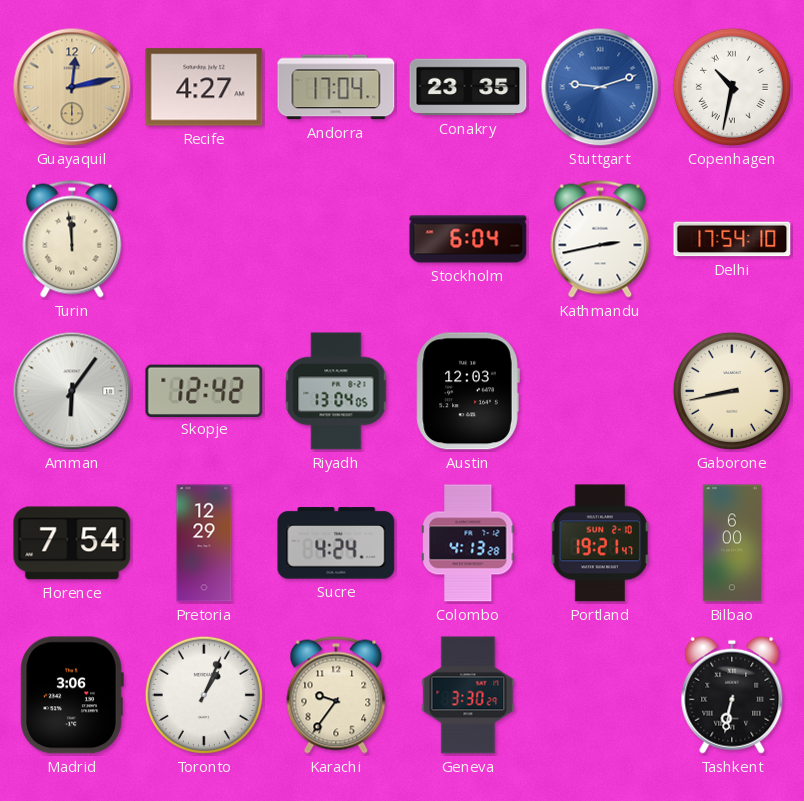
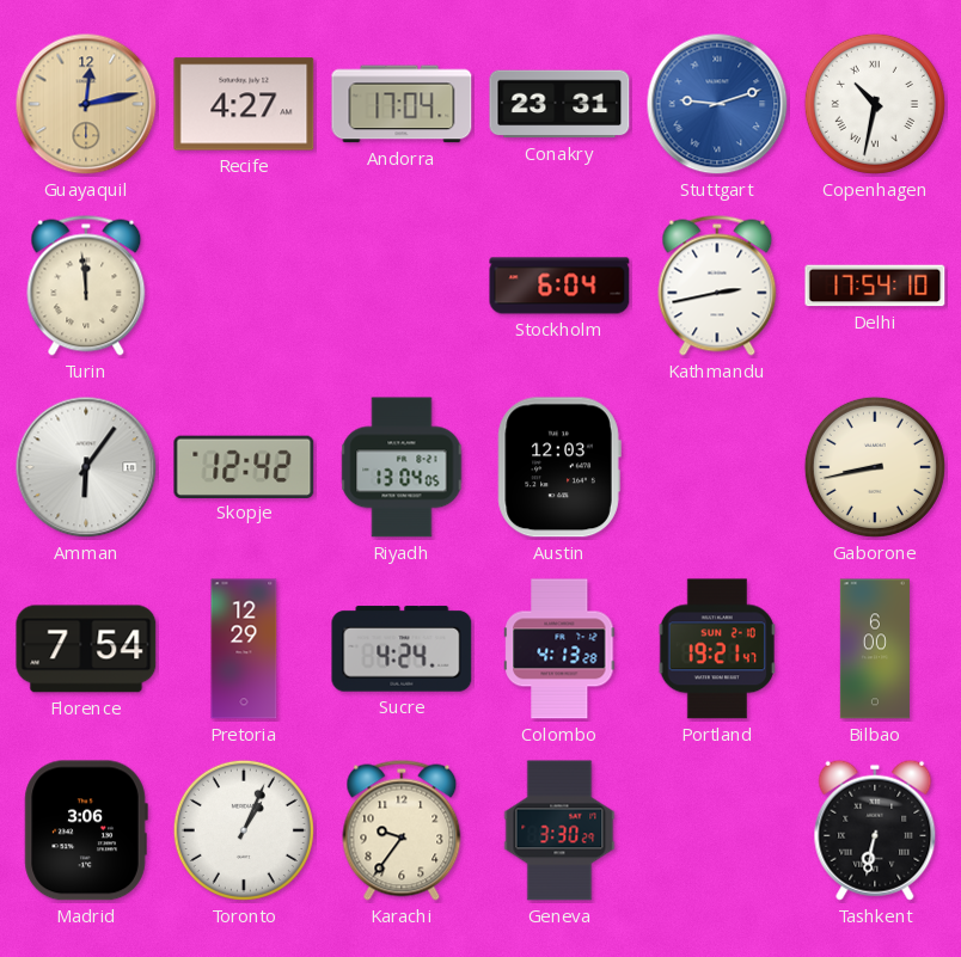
Conakry: 23:35 -> 23:31
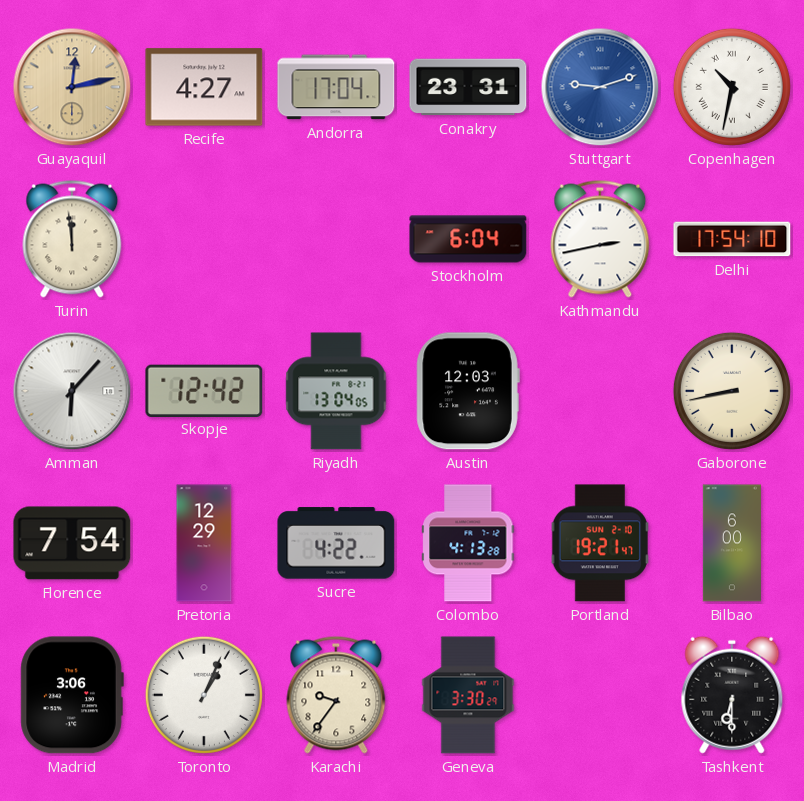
Amman: 6:06 -> 6:07
Sucre: 4:24 -> 4:22
Tashkent: 6:32 -> 6:30
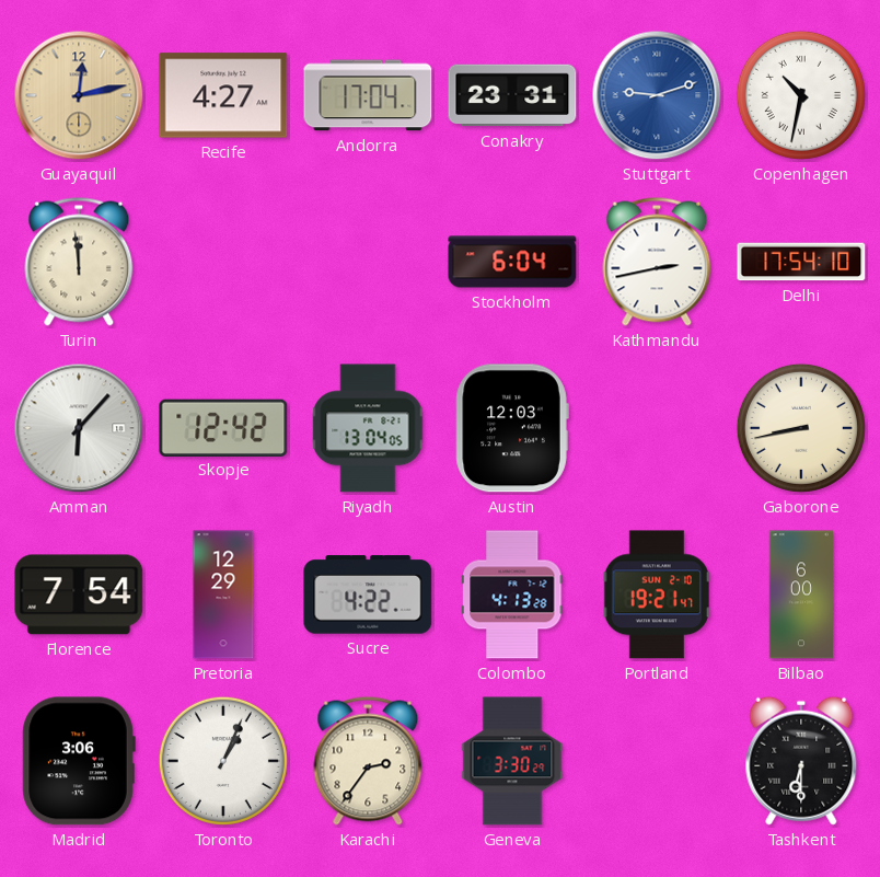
Karachi: 9:36 -> 2:36
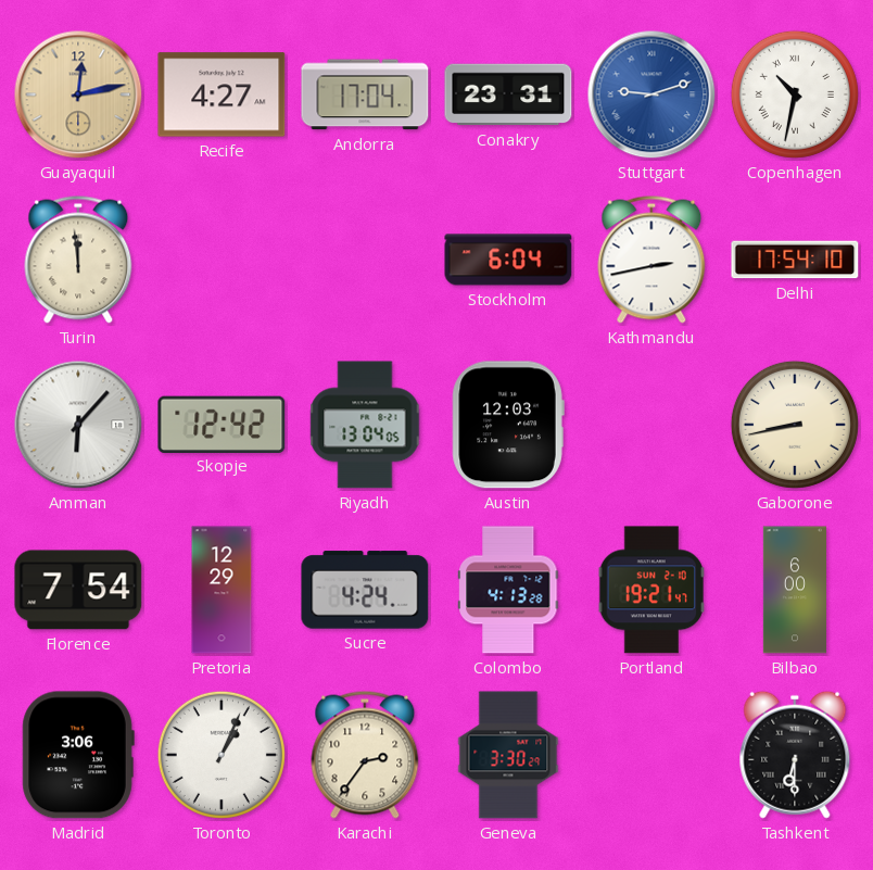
Sucre: 4:22 -> 4:24
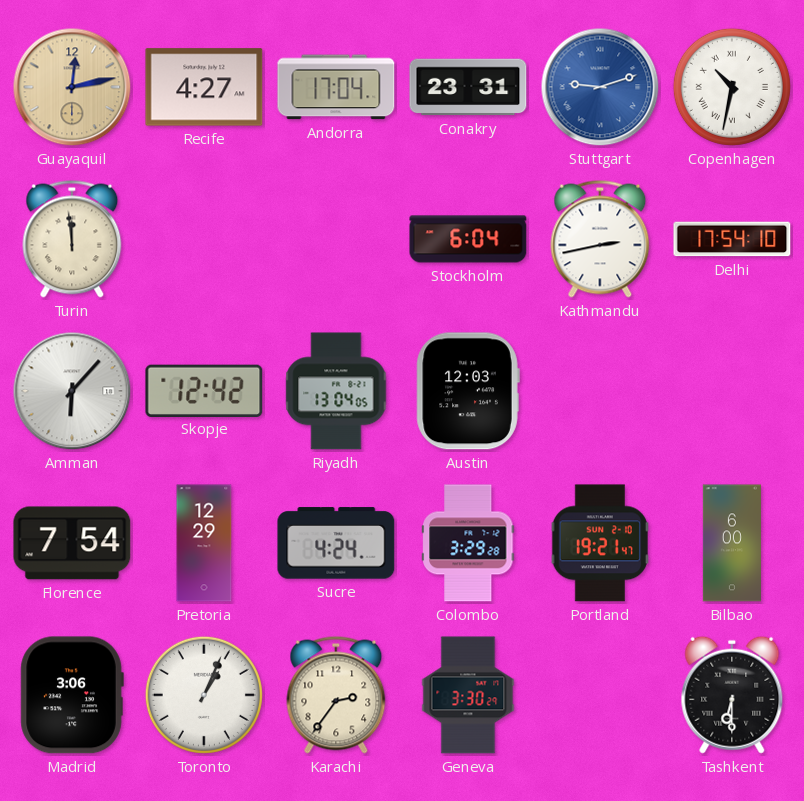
Gaborone: 8:43 -> none
Colombo: 4:13 -> 3:29
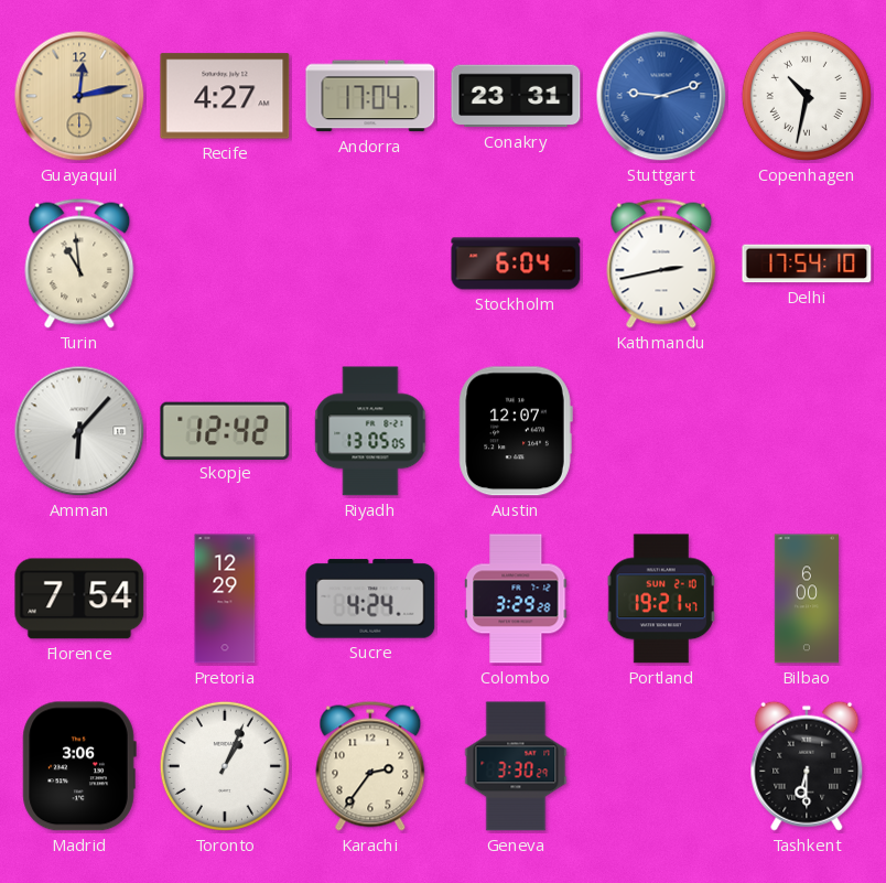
Turin: 11:59 -> 10:59
Riyadh: 13:04 -> 13:05
Austin: 12:03 -> 12:07
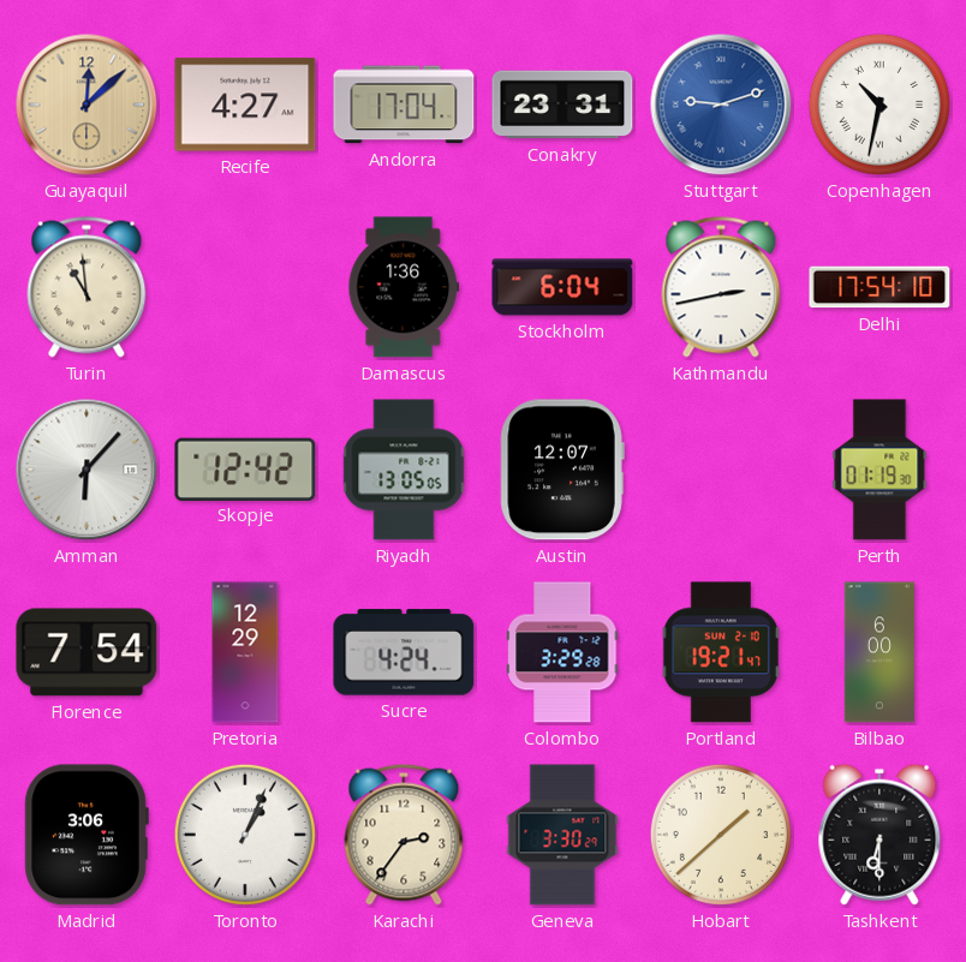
Guayaquil: 12:13 -> 12:08
Damascus: none -> 1:36
Perth: none -> 01:19
Hobart: none -> 1:38
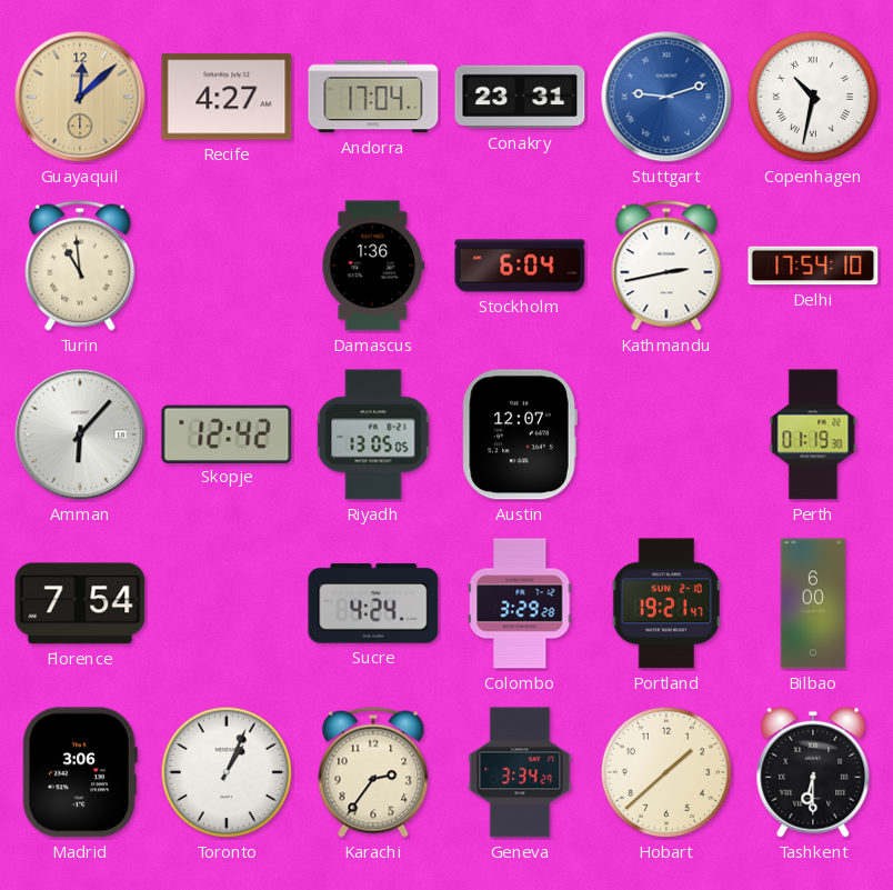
Pretoria: 12:29 -> none
Geneva: 3:30 -> 3:34
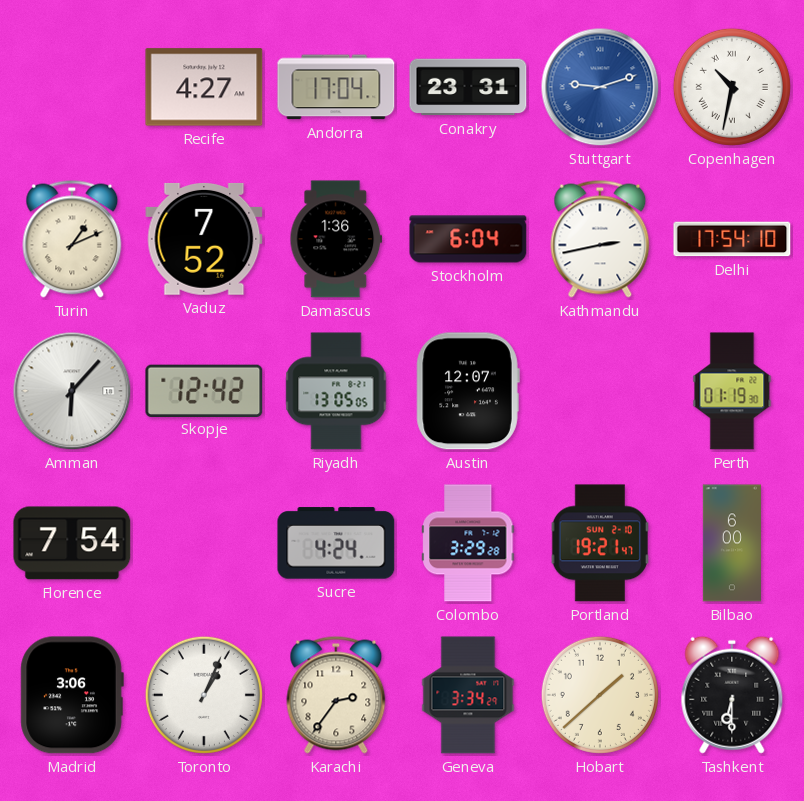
Guayaquil: 12:08 -> none
Turin: 10:59 -> 1:11
Vaduz: none -> 7:52
